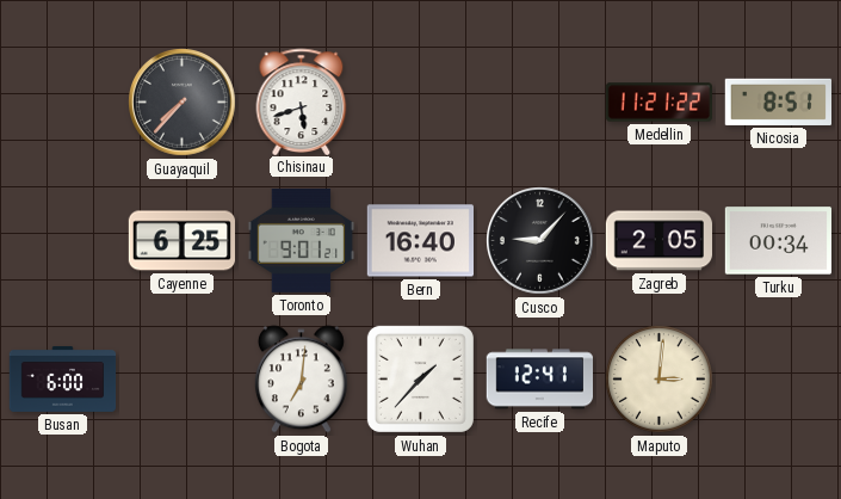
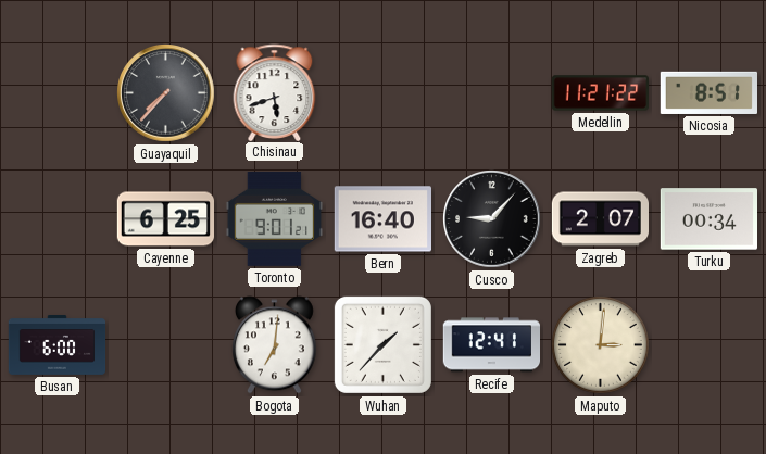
Zagreb: 2:05 -> 2:07
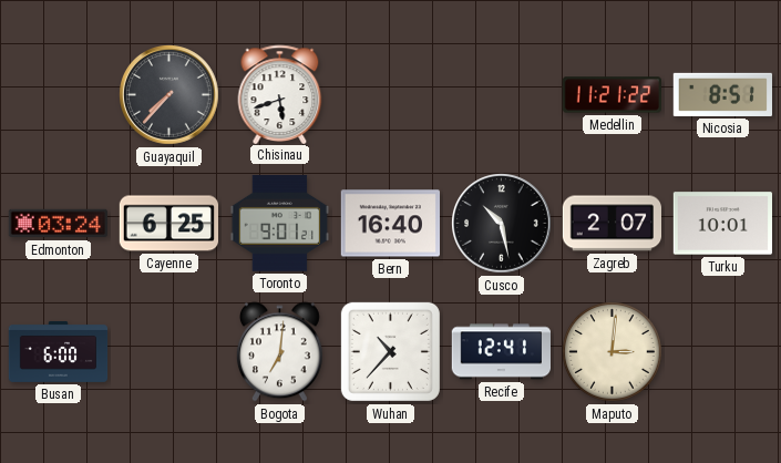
Edmonton: none -> 03:24
Cusco: 9:07 -> 10:28
Turku: 00:34 -> 10:01
Wuhan: 1:37 -> 10:37
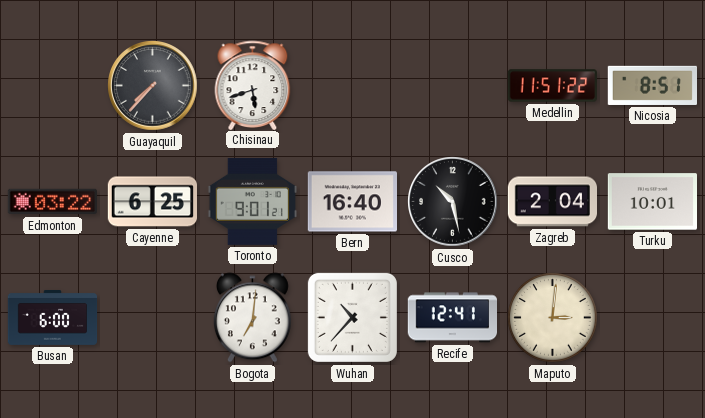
Medellin: 11:21 -> 11:51
Edmonton: 03:24 -> 03:22
Zagreb: 2:07 -> 2:04
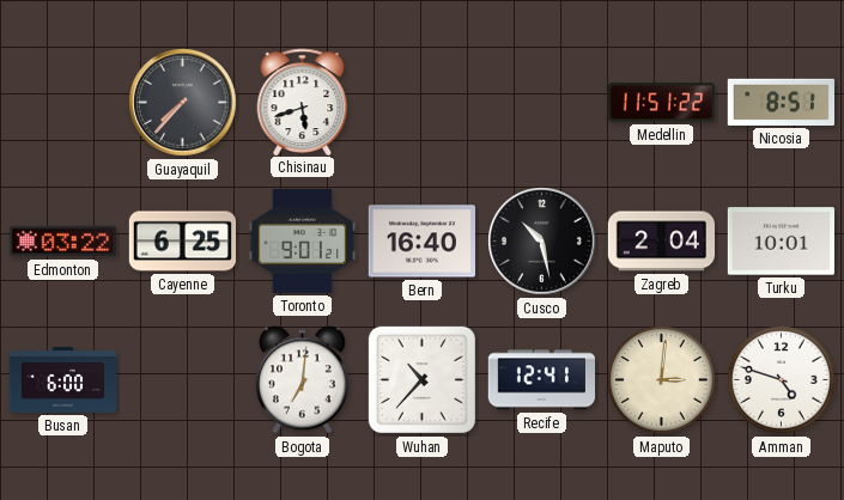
Amman: none -> 4:48
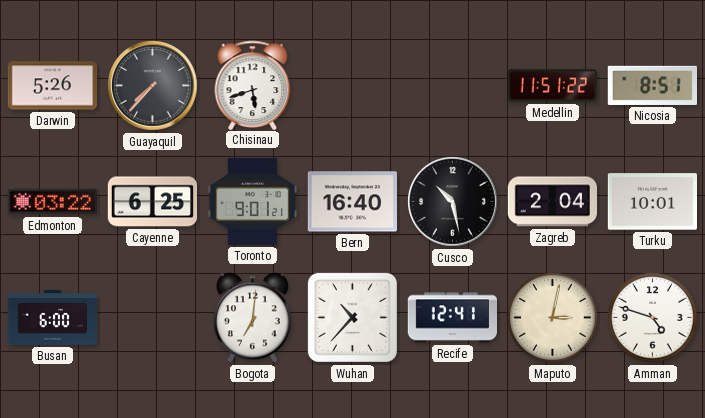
Darwin: none -> 5:26
Maputo: 3:01 -> 3:02
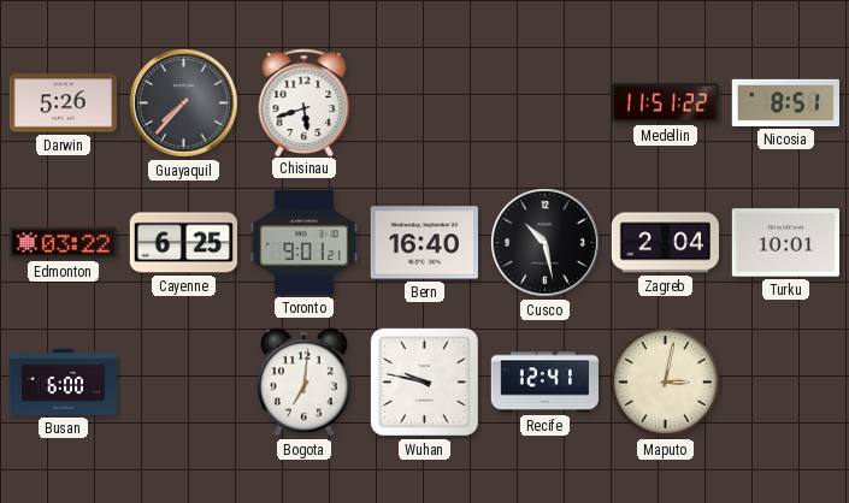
Wuhan: 10:37 -> 9:47
Amman: 4:48 -> none
